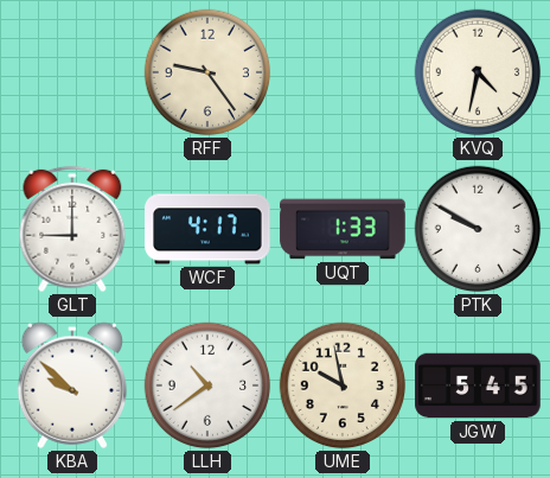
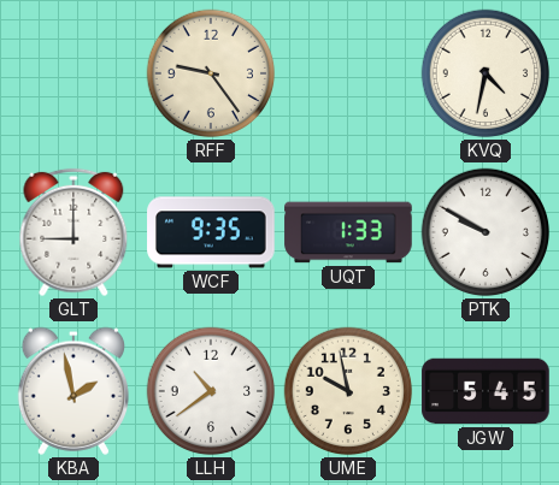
WCF: 4:17 -> 9:35
KBA: 9:52 -> 1:58
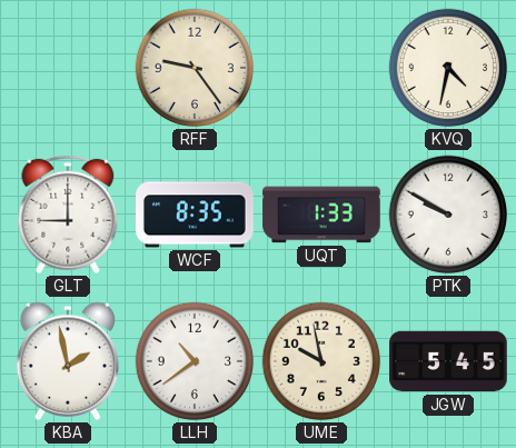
WCF: 9:35 -> 8:35
